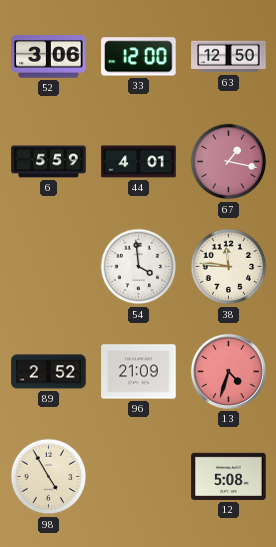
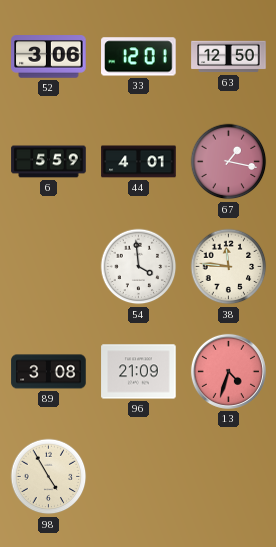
33: 12:00 -> 12:01
89: 2:52 -> 3:08
12: 5:08 -> none
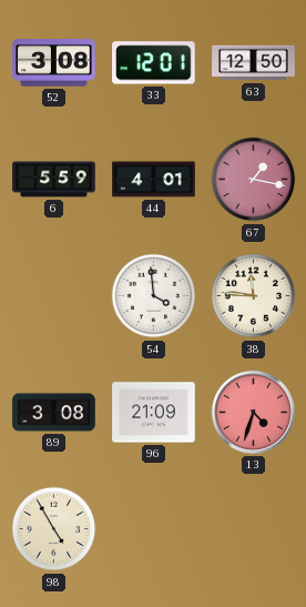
52: 3:06 -> 3:08
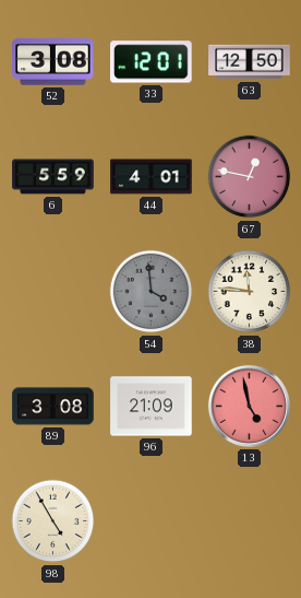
67: 1:17 -> 12:47
54 dial: white -> grey
13: 4:33 -> 4:58
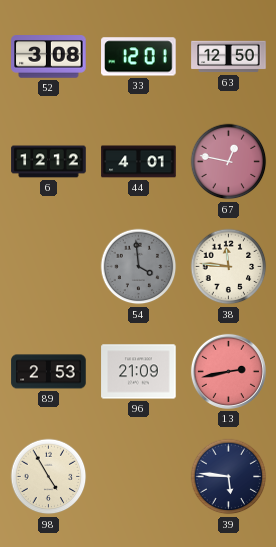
6: 5:59 -> 12:12
89: 3:08 -> 2:53
13: 4:58 -> 2:43
39: none -> 5:46
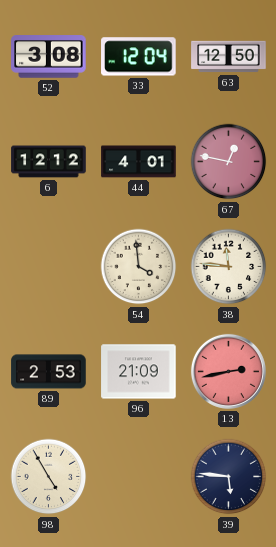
33: 12:01 -> 12:04
54 dial: grey -> cream
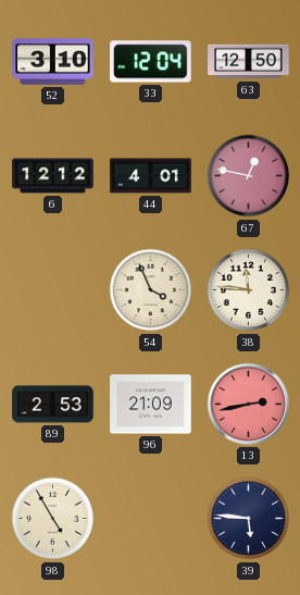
52: 3:08 -> 3:10
54: 3:59 -> 3:56
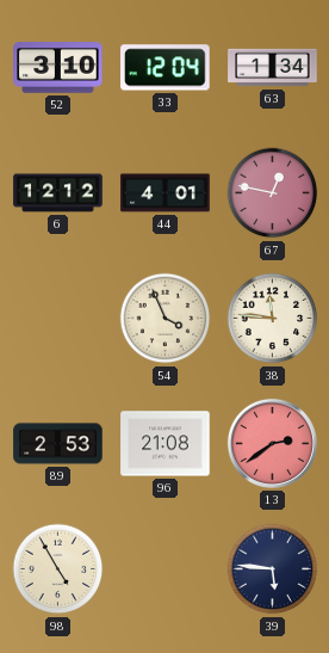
63: 12:50 -> 1:34
96: 21:09 -> 21:08
13: 2:43 -> 2:39
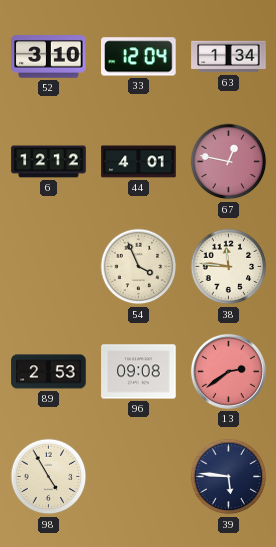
96: 21:08 -> 09:08
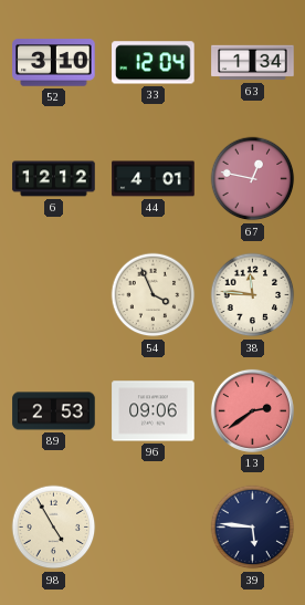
96: 09:08 -> 09:06
